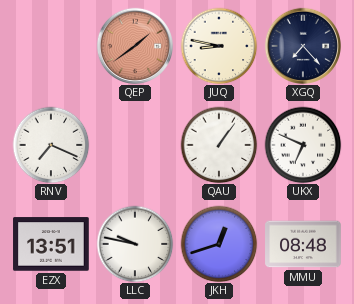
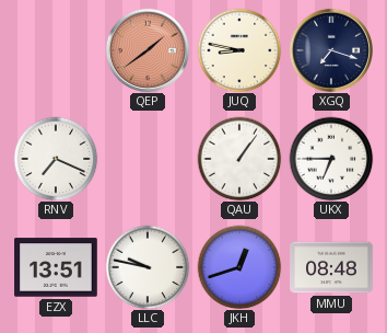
XGQ: 7:23 -> 7:18
UKX: 6:49 -> 6:45
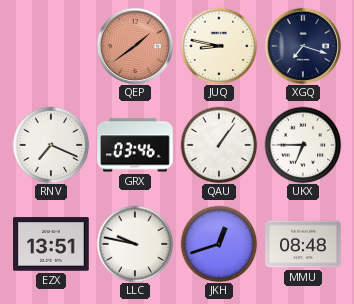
GRX: none -> 03:46
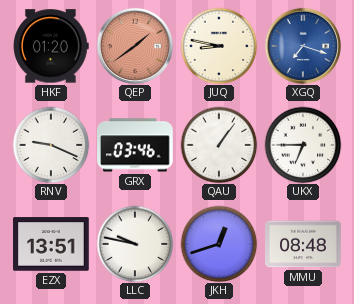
HKF: none -> 01:20
XGQ dial: navy -> blue
RNV: 7:19 -> 9:19
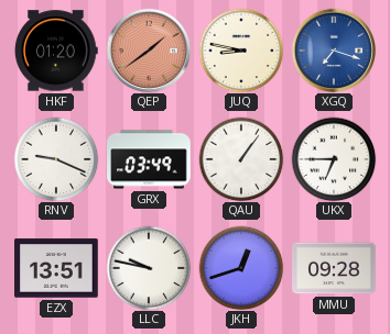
GRX: 03:46 -> 03:49
MMU: 08:48 -> 09:28
